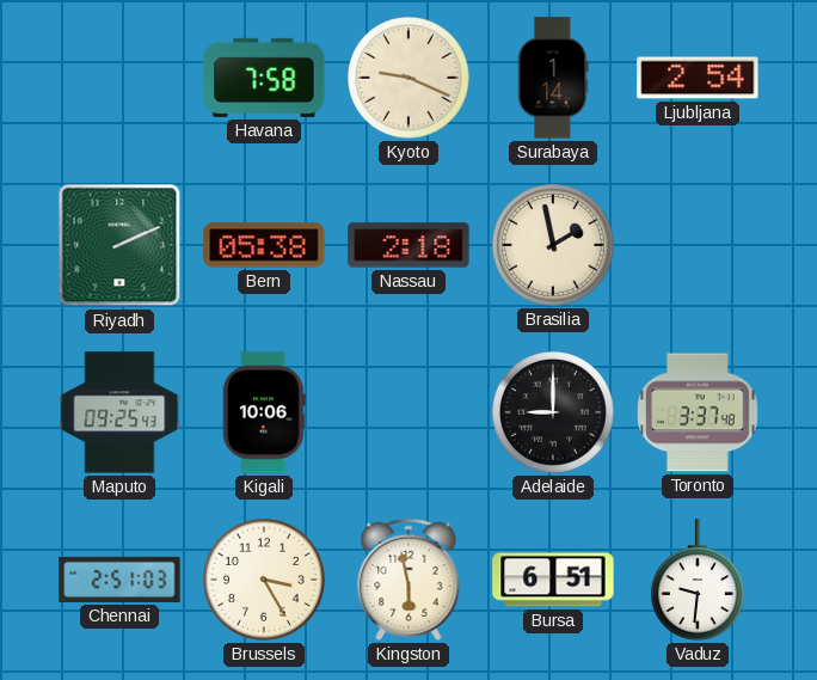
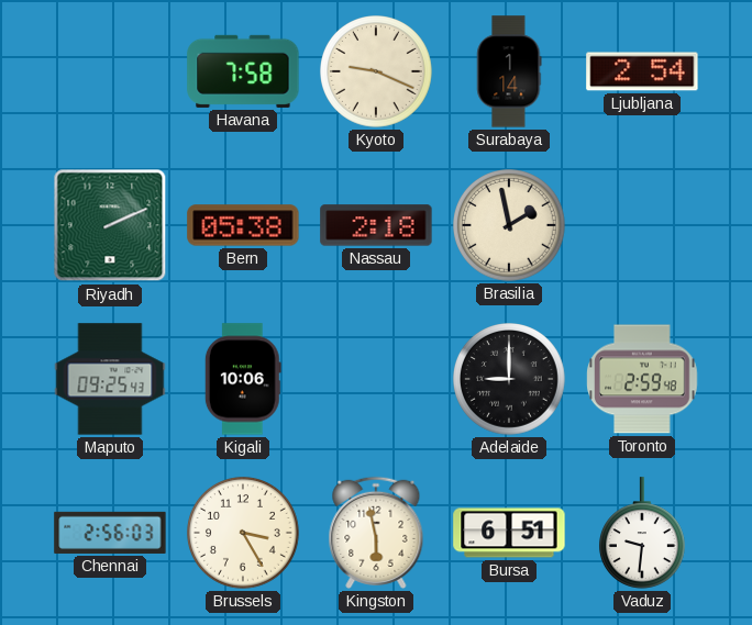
Toronto: 3:37 -> 2:59
Chennai: 2:51 -> 2:56
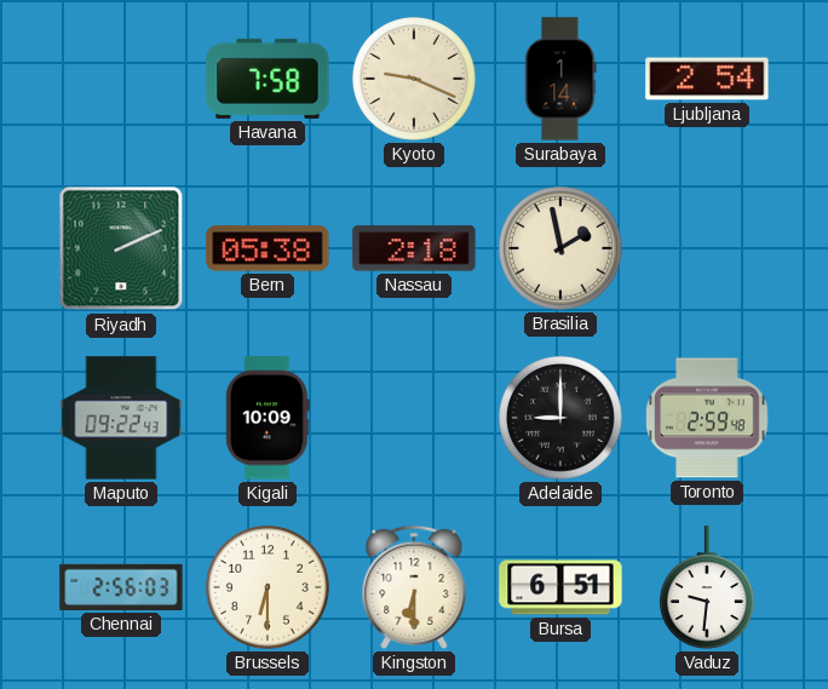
Maputo: 09:25 -> 09:22
Kigali: 10:06 -> 10:09
Brussels: 3:25 -> 6:30
Kingston: 5:58 -> 6:30
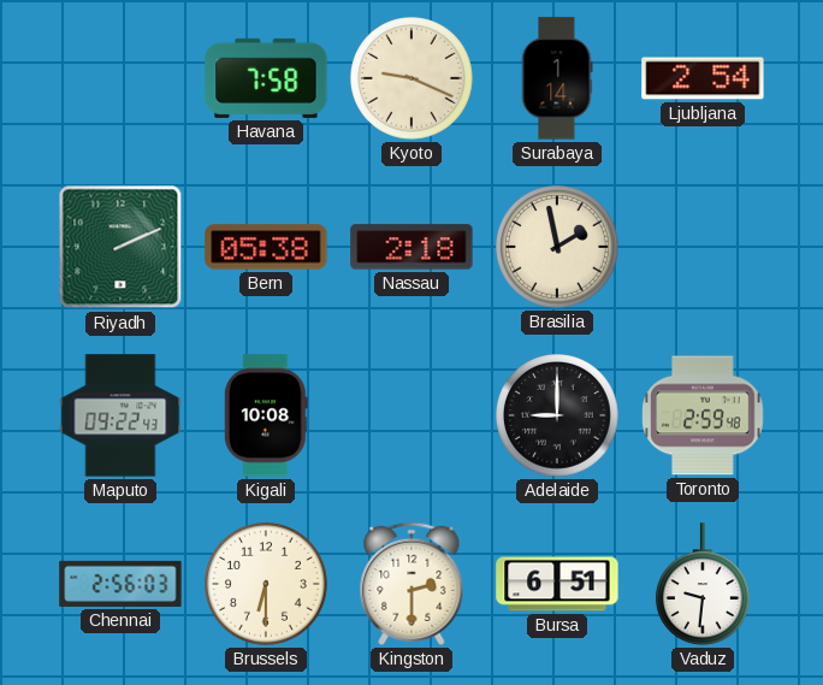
Kigali: 10:09 -> 10:08
Kingston: 6:30 -> 2:30
